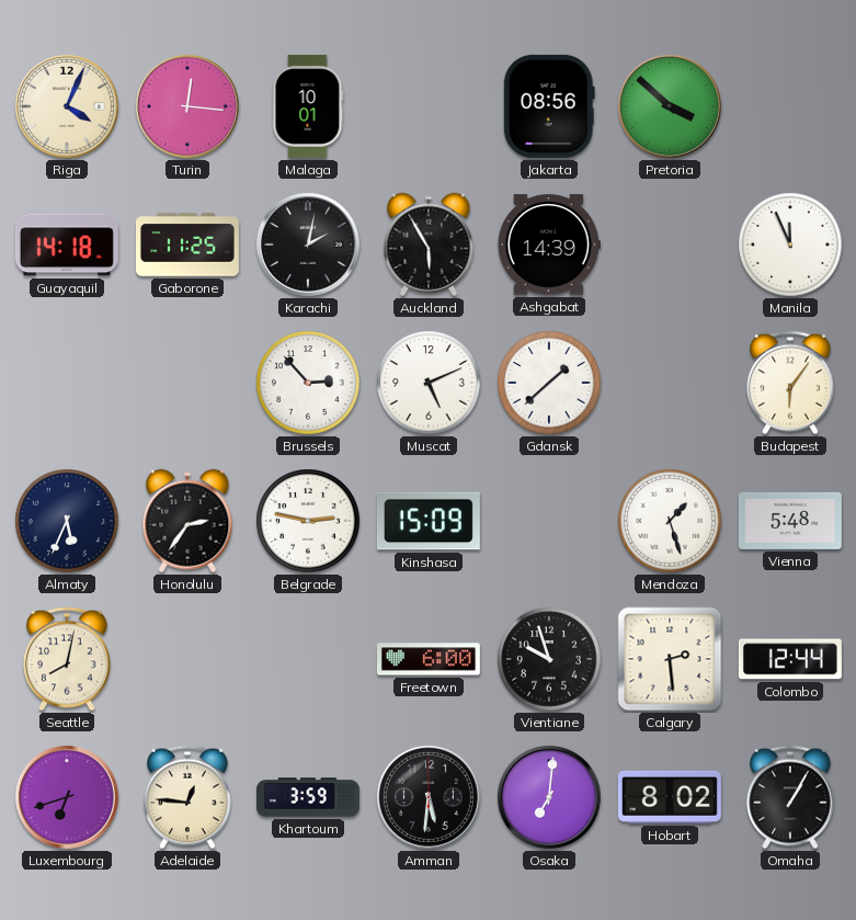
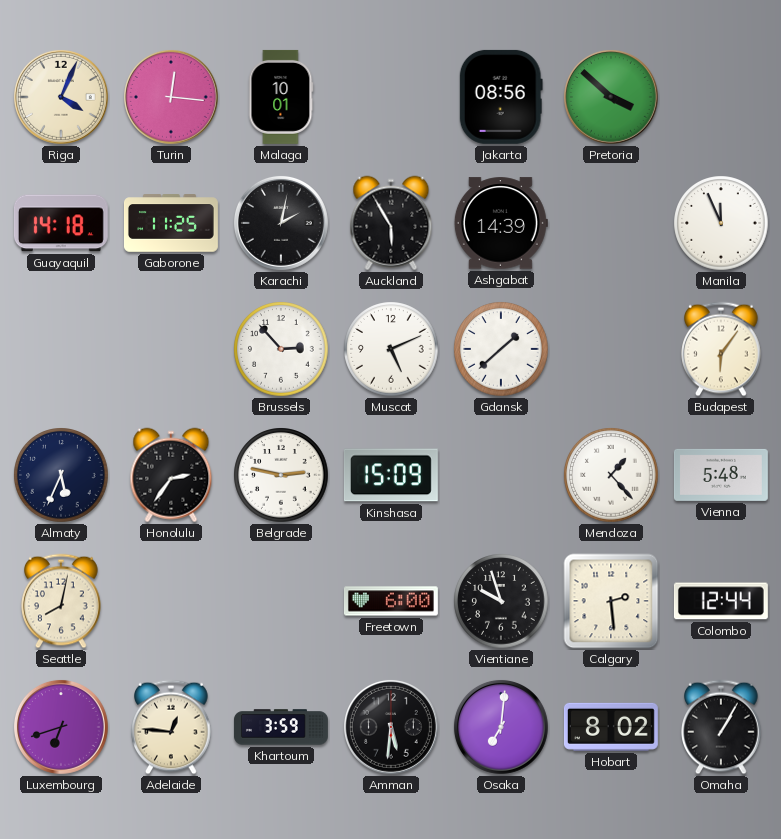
Mendoza: 1:27 -> 1:23
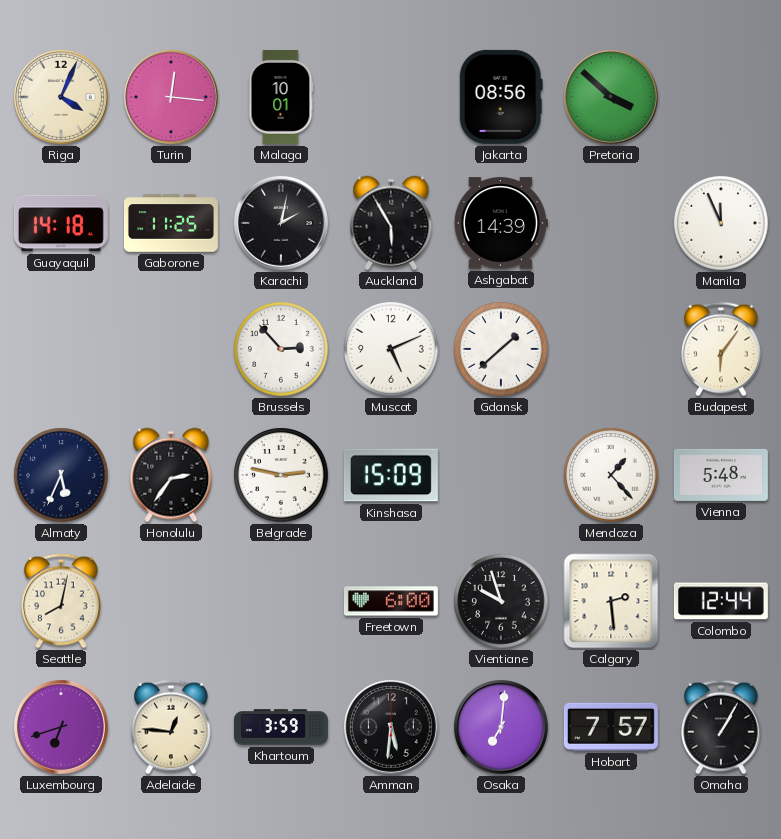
Hobart: 8:02 -> 7:57
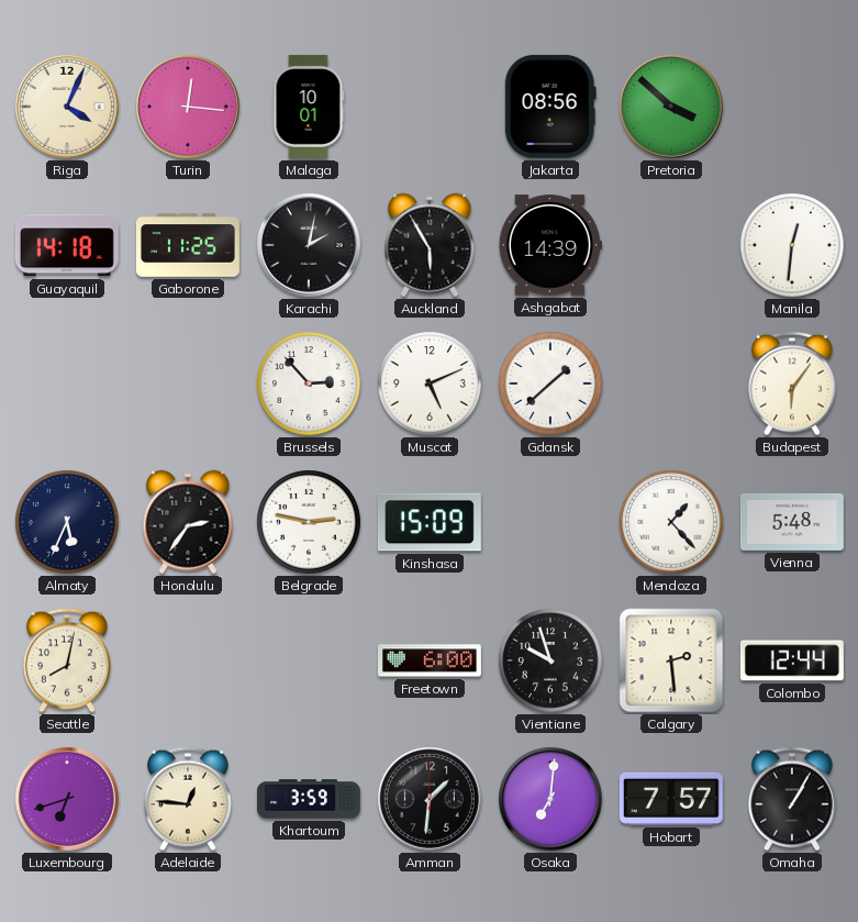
Manila: 11:56 -> 12:31
Amman: 5:31 -> 1:31
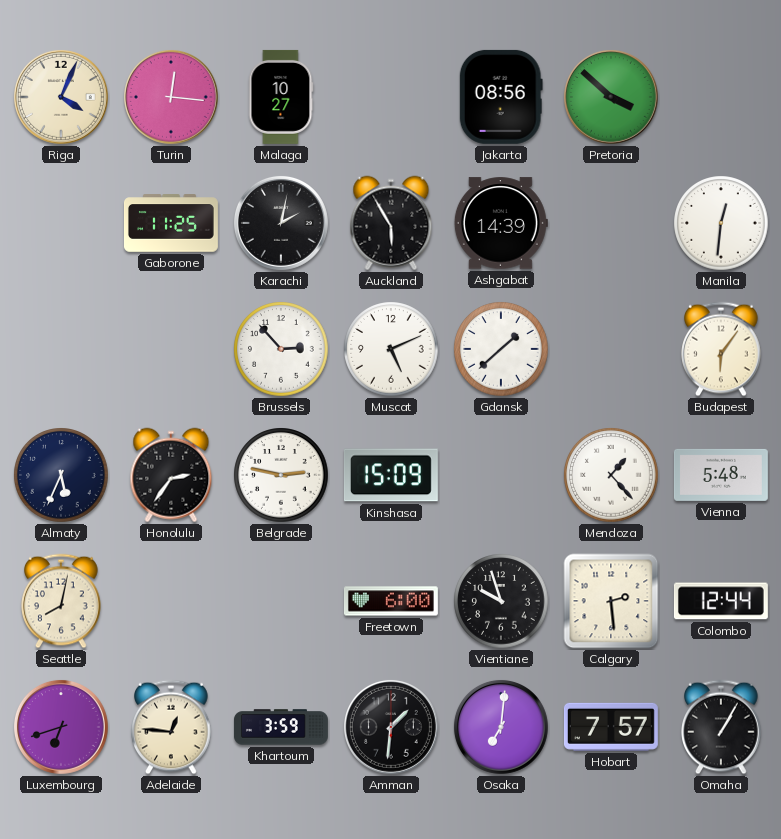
Malaga: 10:01 -> 10:27
Guayaquil: 14:18 -> none
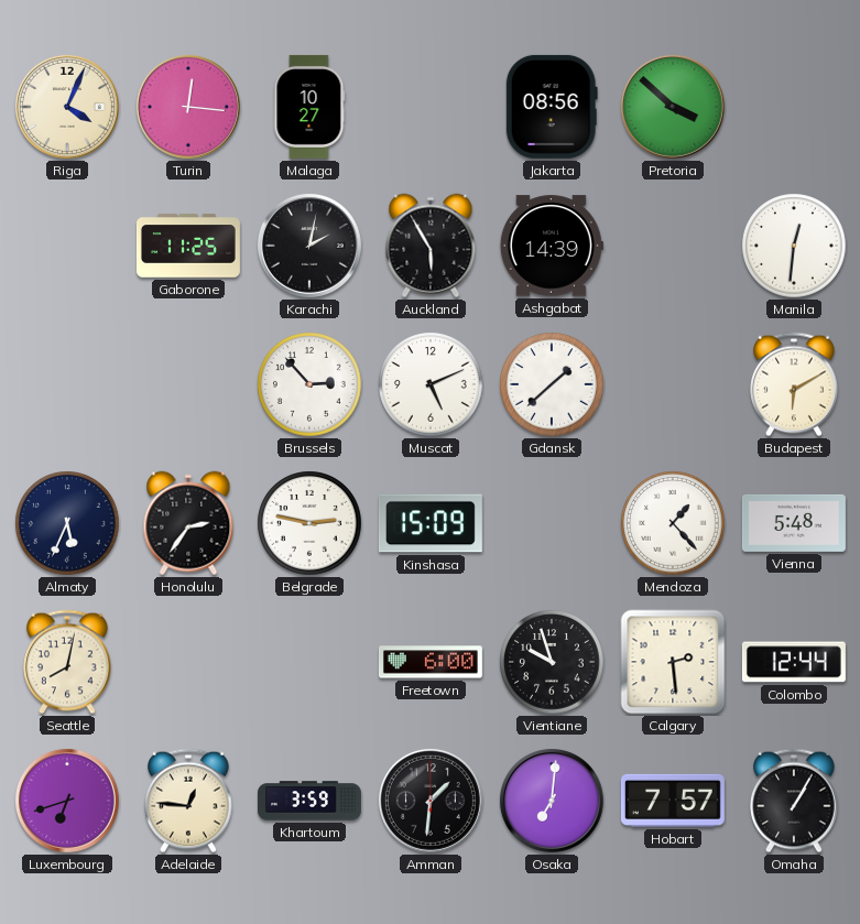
Budapest: 6:06 -> 6:10
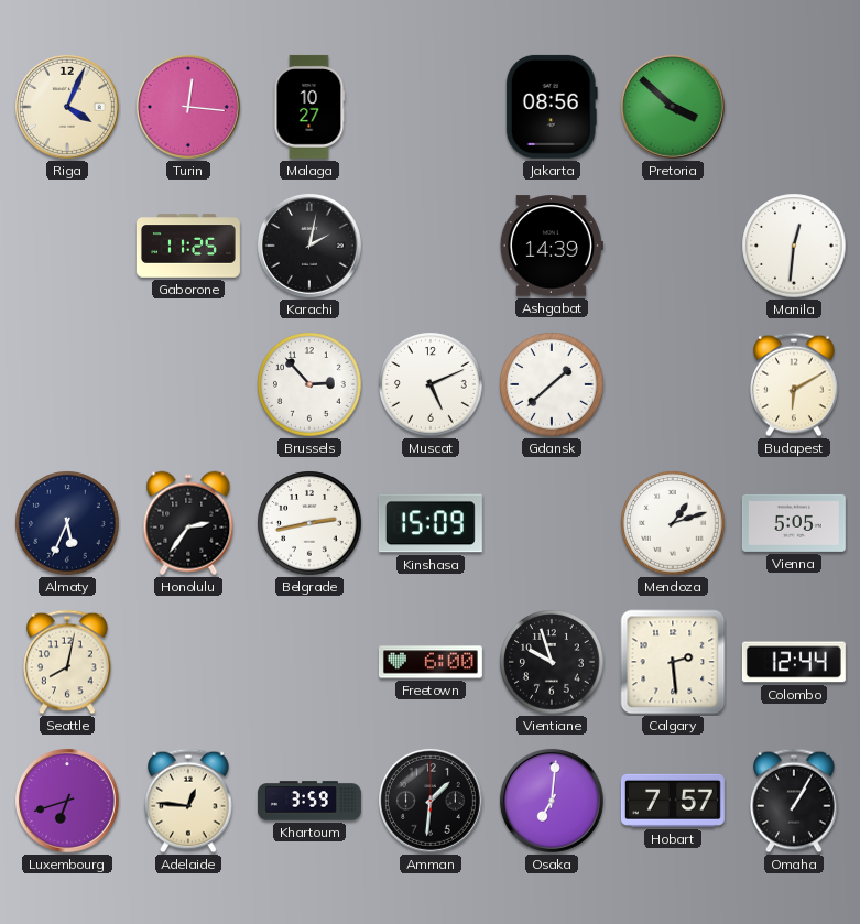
Auckland: 5:55 -> none
Belgrade: 2:47 -> 2:43
Mendoza: 1:23 -> 1:12
Vienna: 5:48 -> 5:05
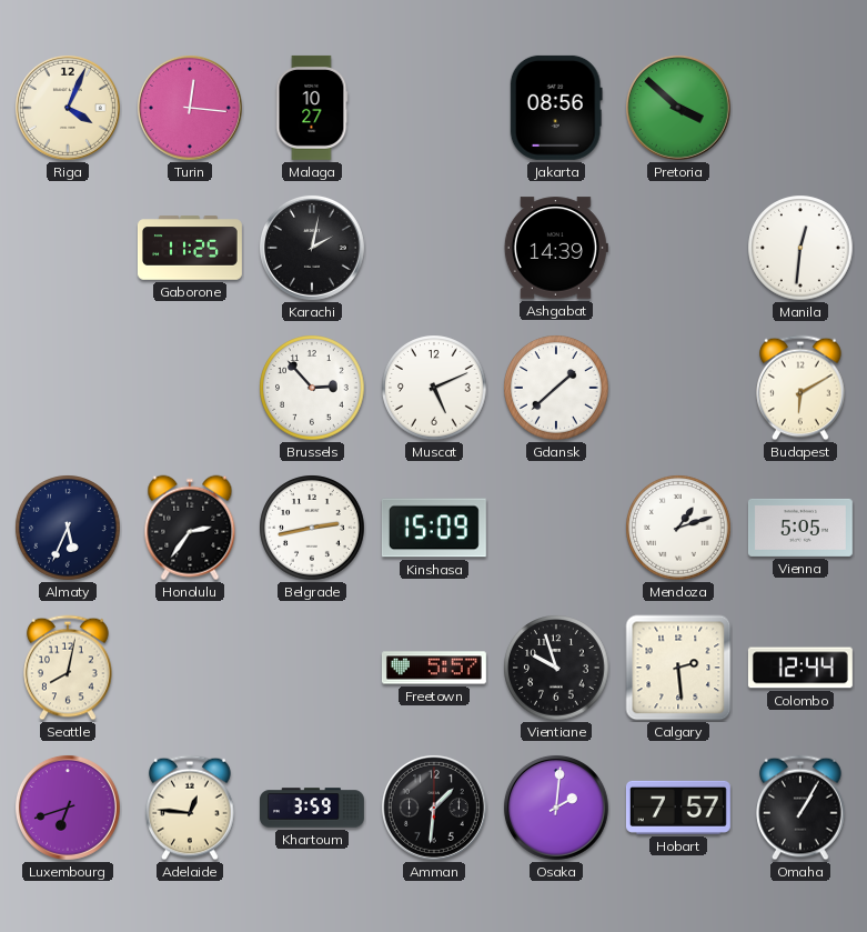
Freetown: 6:00 -> 5:57
Osaka: 7:01 -> 2:01
